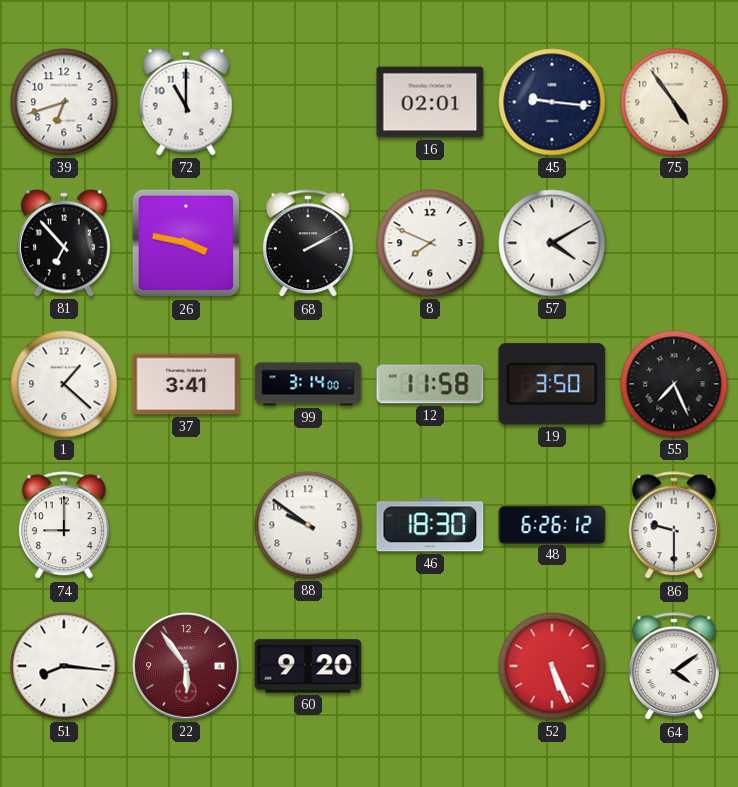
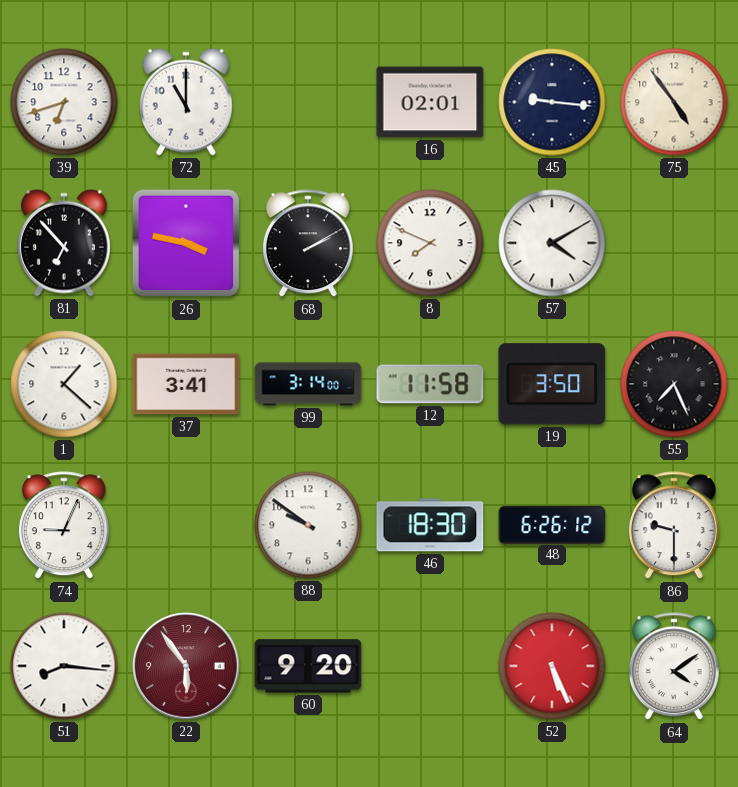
74: 9:00 -> 9:04
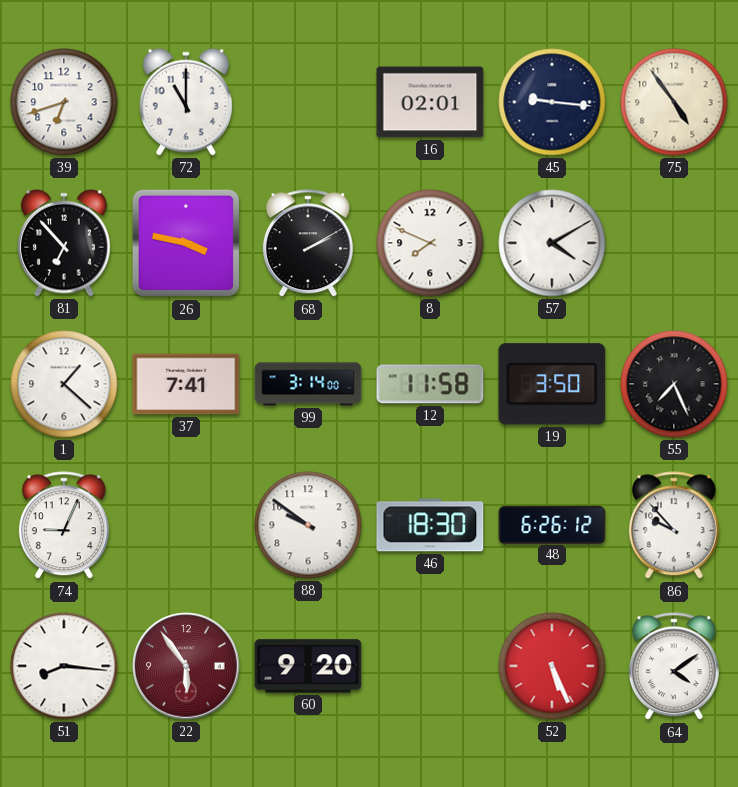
37: 3:41 -> 7:41
86: 9:30 -> 9:53
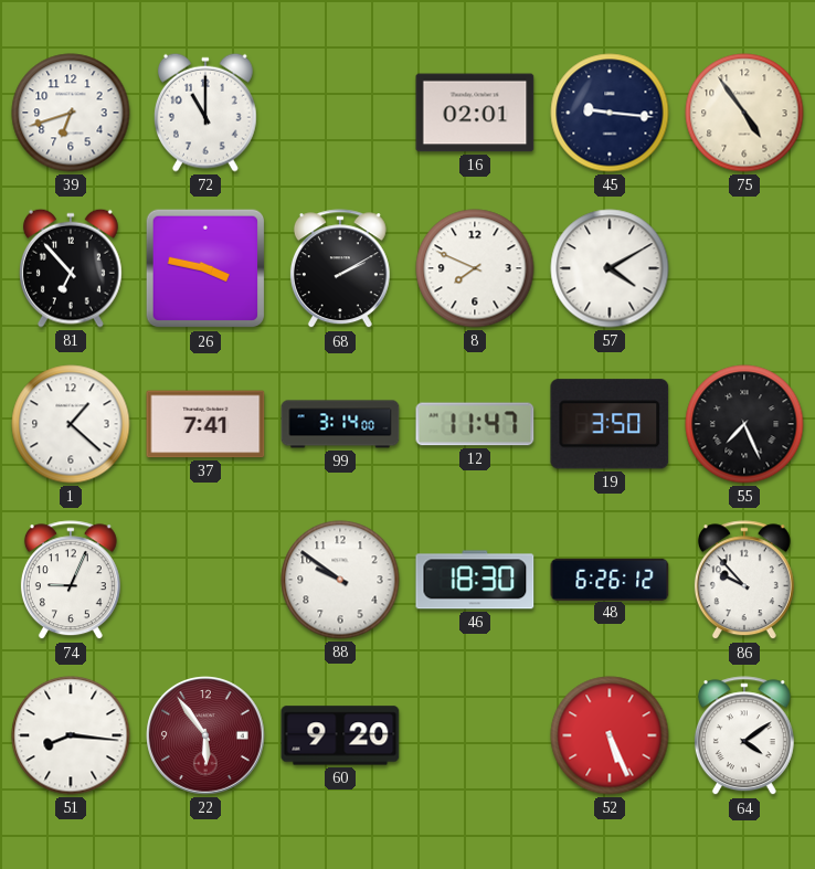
12: 11:58 -> 11:47
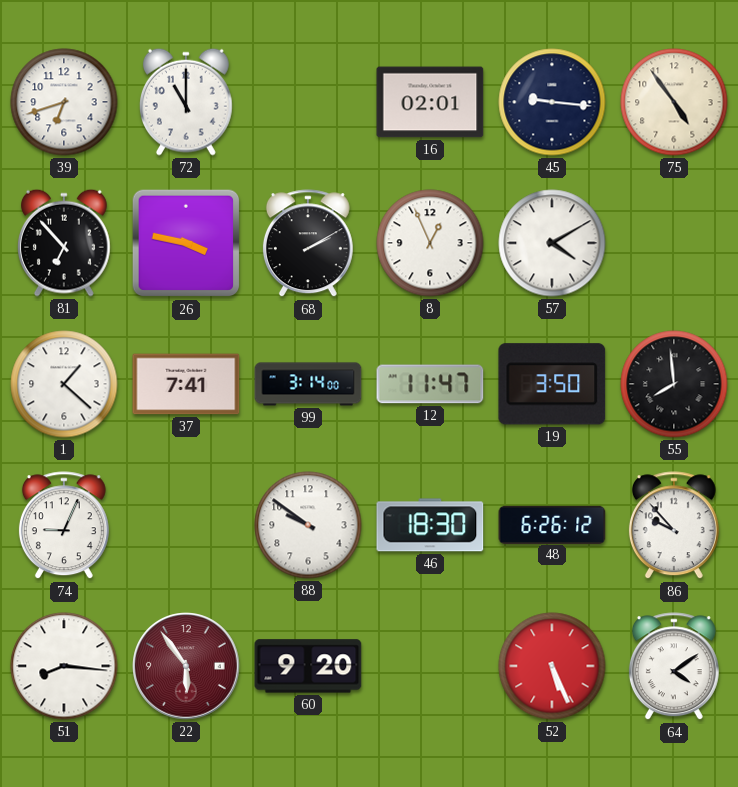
8: 7:49 -> 12:56
55: 7:26 -> 7:59
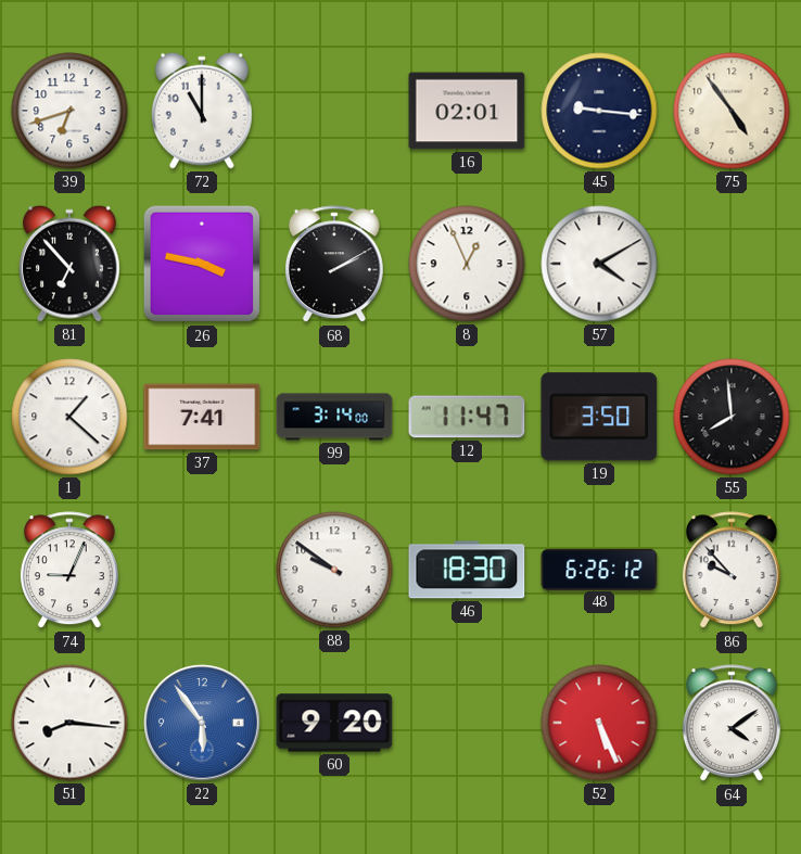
22 dial: burgundy -> blue
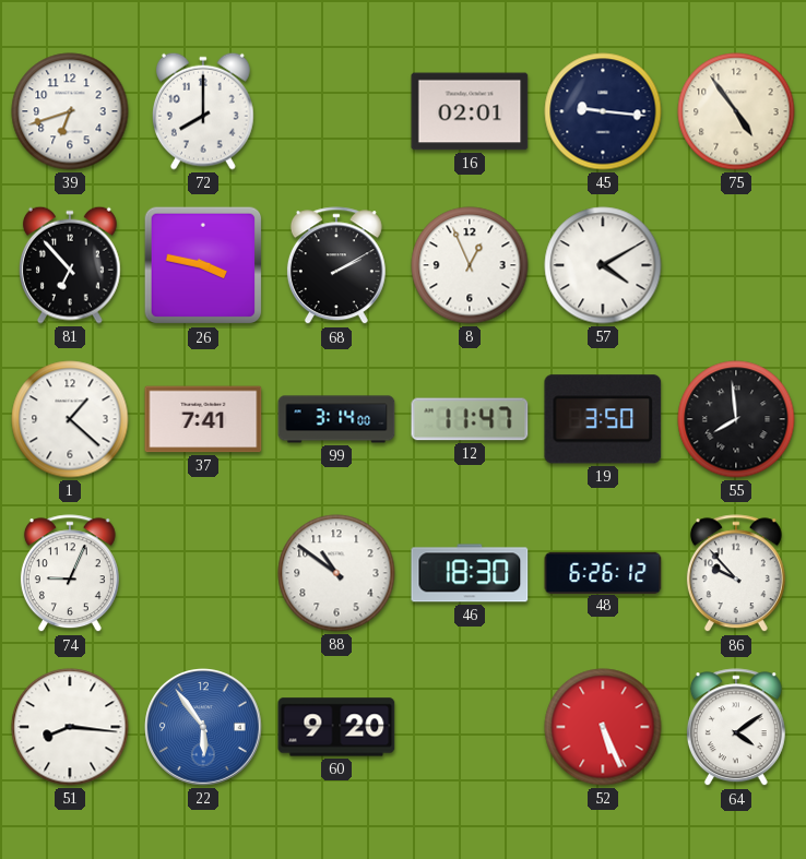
72: 11:00 -> 8:00
88: 9:51 -> 10:51
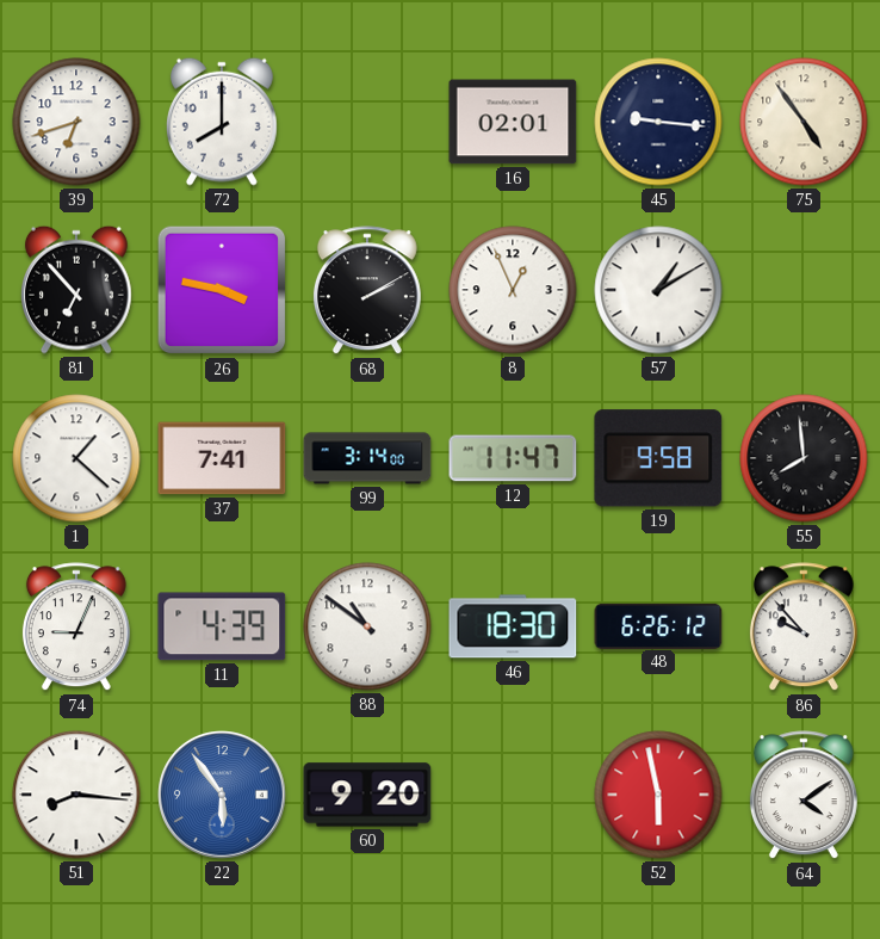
57: 4:10 -> 1:10
19: 3:50 -> 9:58
11: none -> 4:39
52: 5:26 -> 5:58
